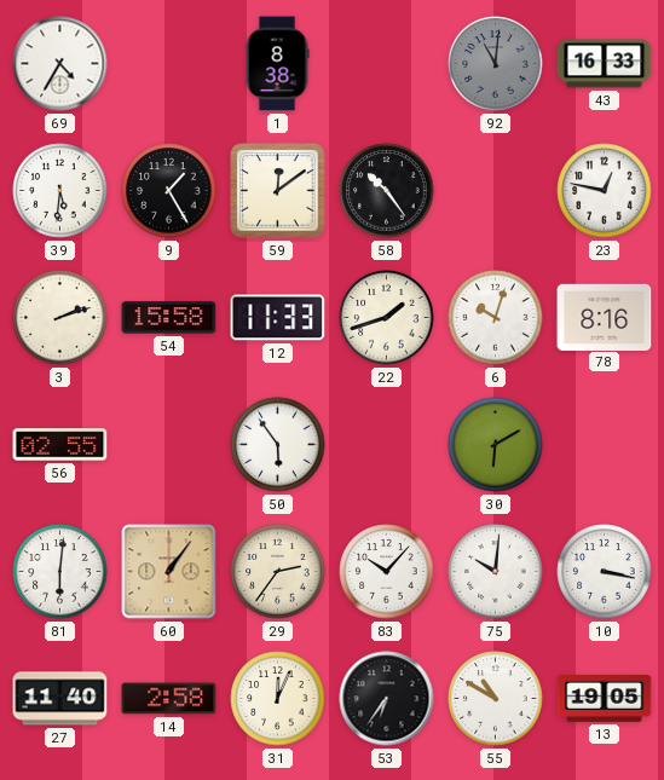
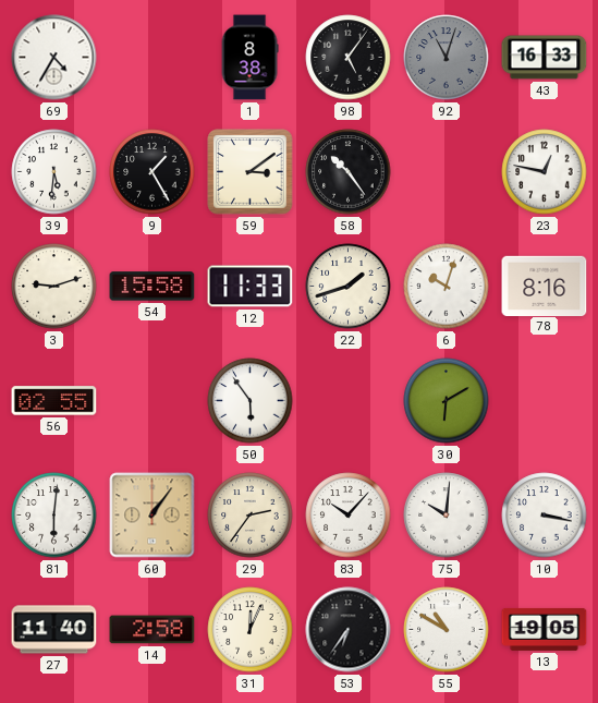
98: none -> 5:06
92: 11:01 -> 11:03
59: 12:09 -> 3:09
3: 2:12 -> 9:12
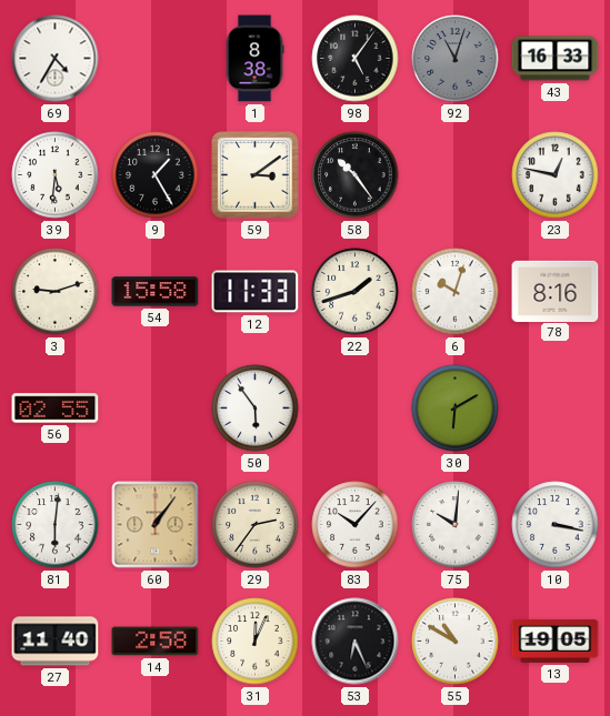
53: 6:36 -> 6:26
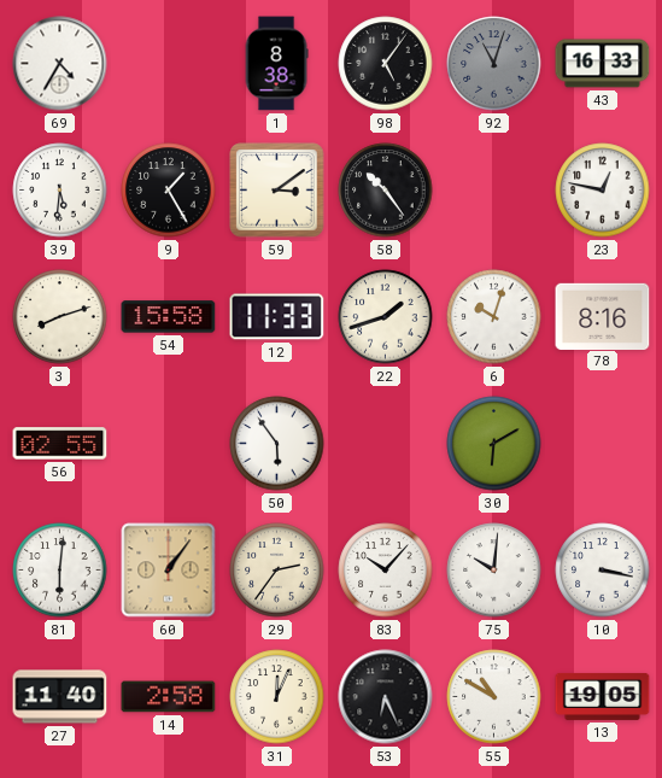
3: 9:12 -> 8:12
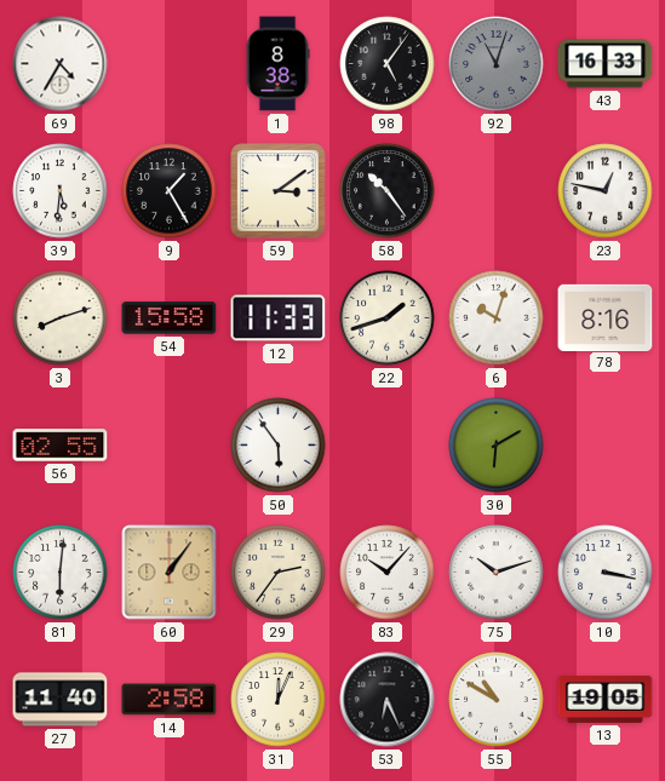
75: 10:01 -> 10:12
